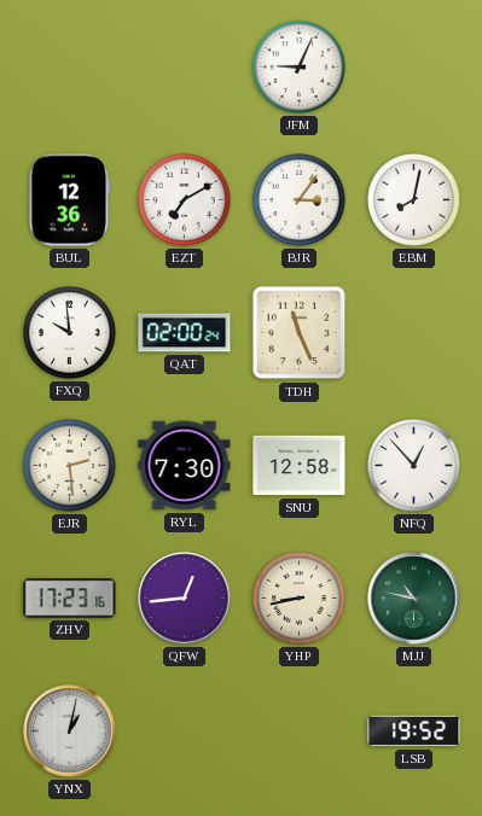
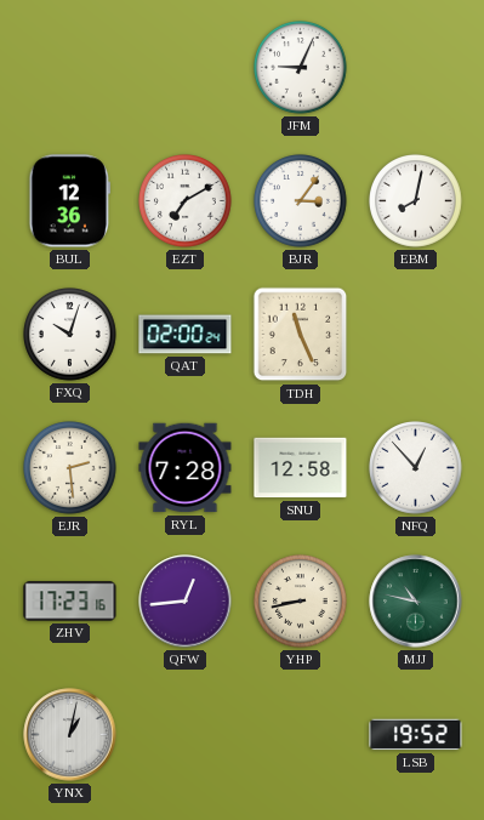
FXQ: 9:59 -> 10:03
RYL: 7:30 -> 7:28
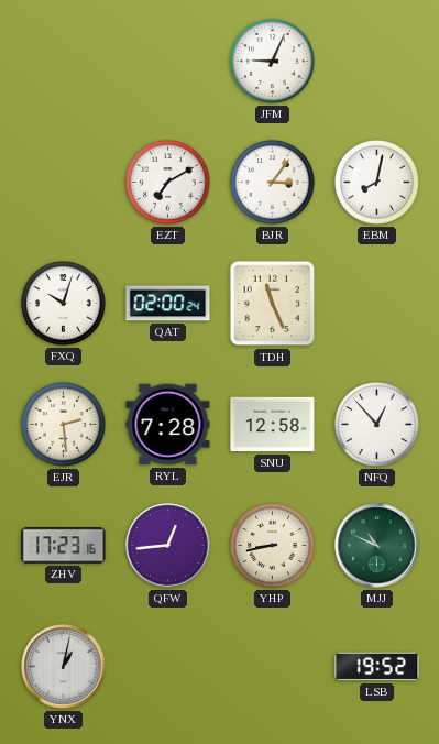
BUL: 12:36 -> none
MJJ: 10:47 -> 10:49
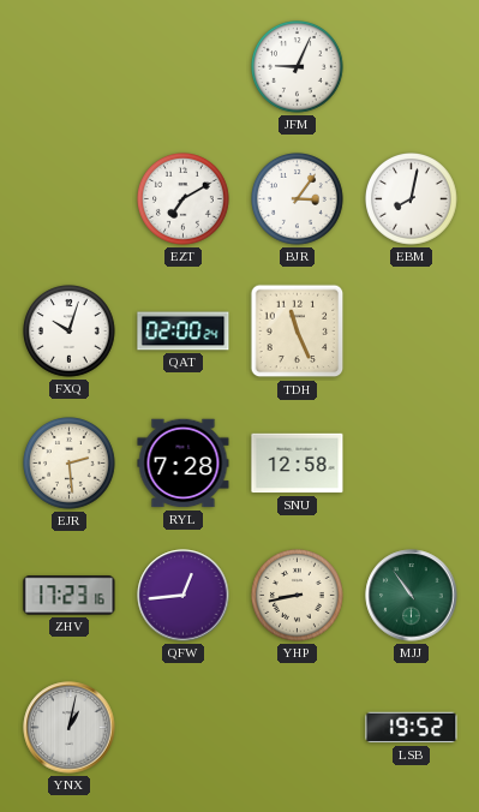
NFQ: 12:53 -> none
MJJ: 10:49 -> 10:54
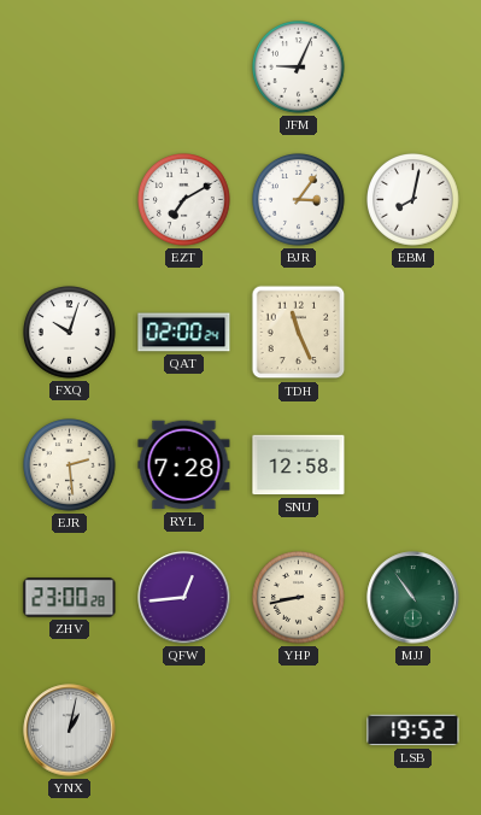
ZHV: 17:23 -> 23:00
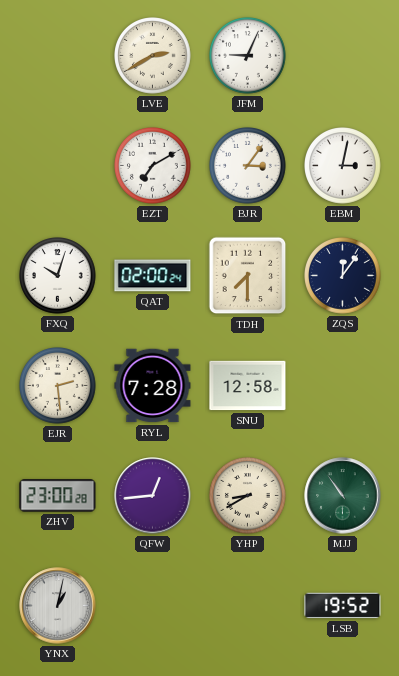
LVE: none -> 2:40
EBM: 8:02 -> 3:02
TDH: 11:26 -> 7:30
ZQS: none -> 12:06
YHP: 8:43 -> 8:40
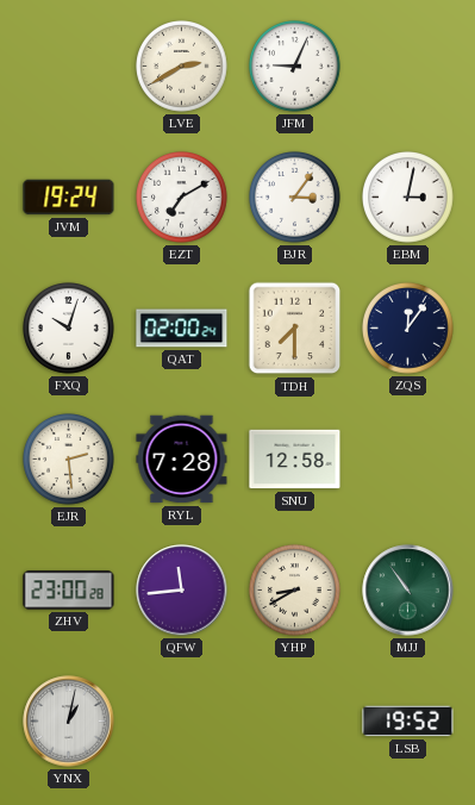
JVM: none -> 19:24
QFW: 12:44 -> 11:44
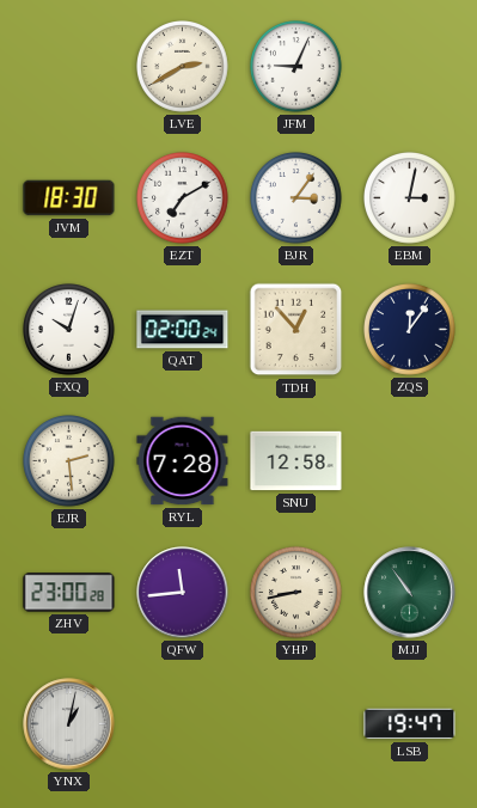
JVM: 19:24 -> 18:30
TDH: 7:30 -> 12:53
YHP: 8:40 -> 8:43
LSB: 19:52 -> 19:47
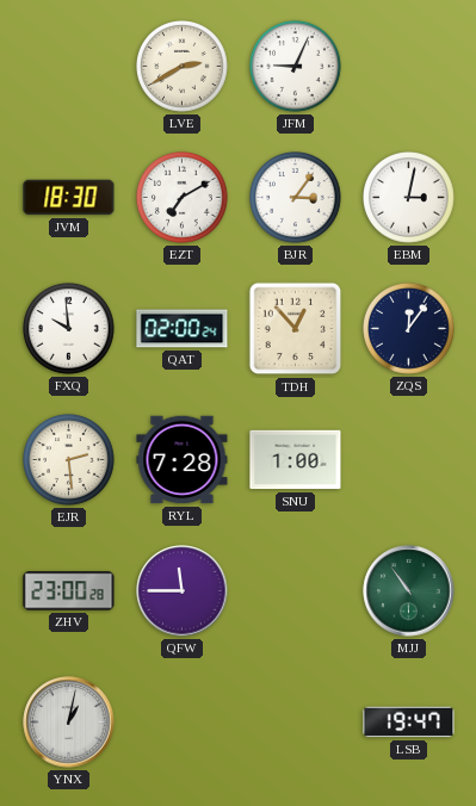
FXQ: 10:03 -> 9:59
SNU: 12:58 -> 1:00
QFW: 11:44 -> 11:45
YHP: 8:43 -> none
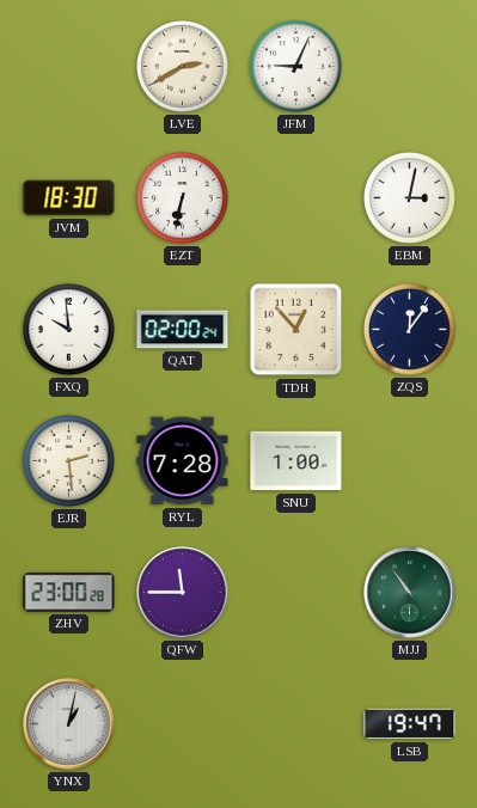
EZT: 7:10 -> 6:32
BJR: 3:06 -> none
